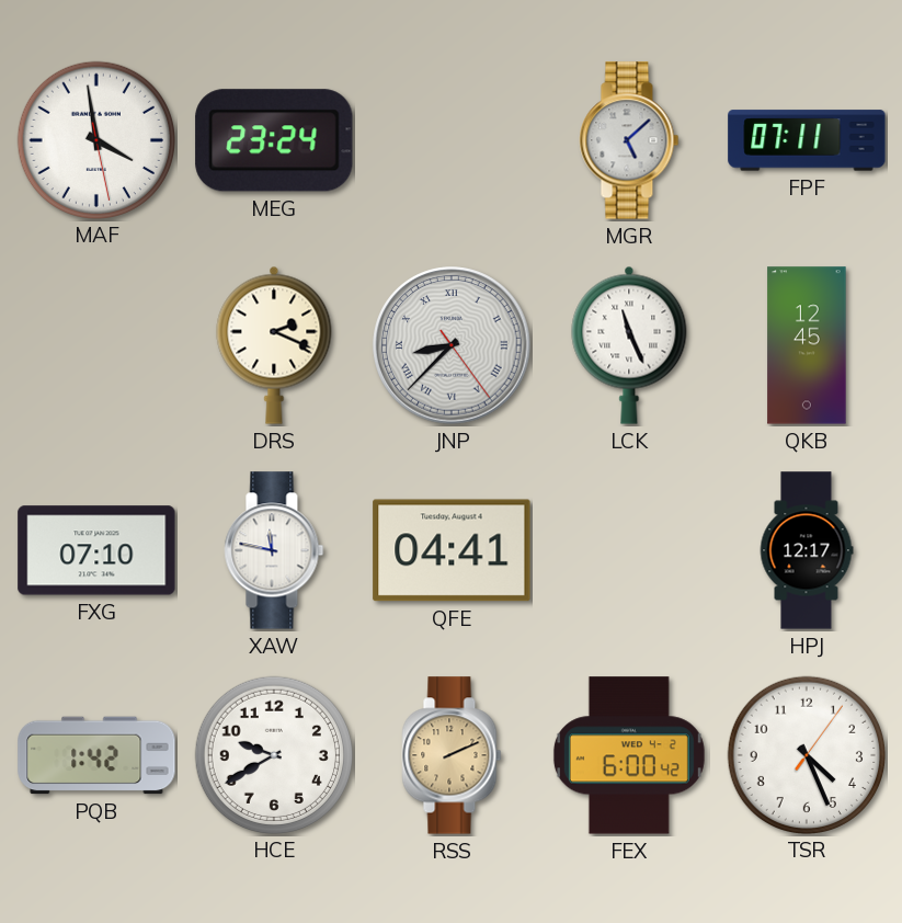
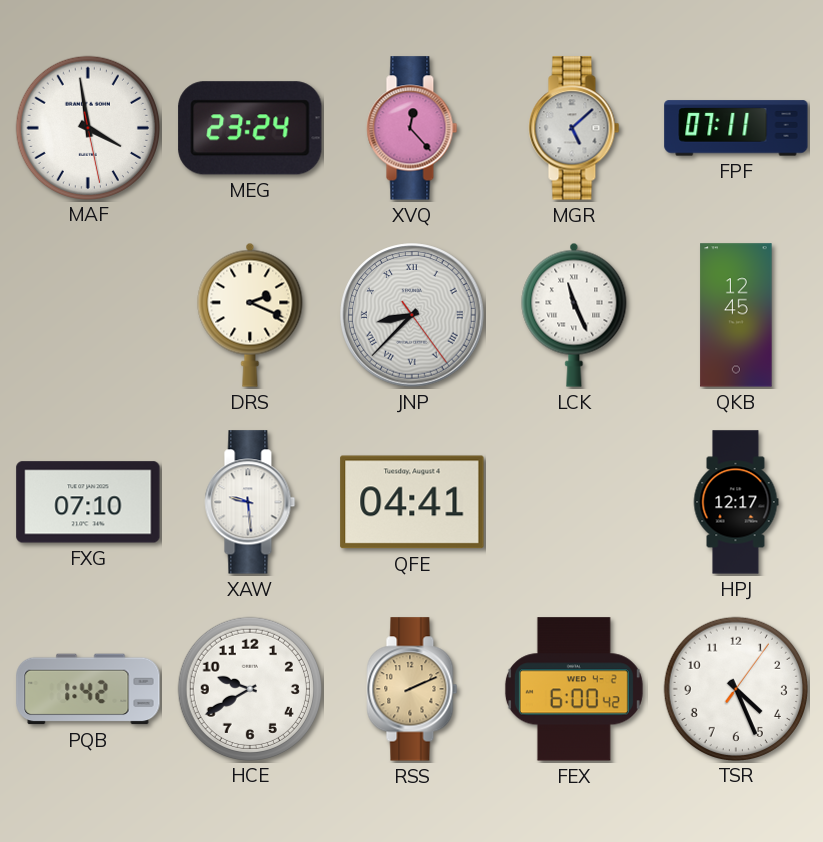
XVQ: none -> 12:23
XAW: 11:47 -> 9:29
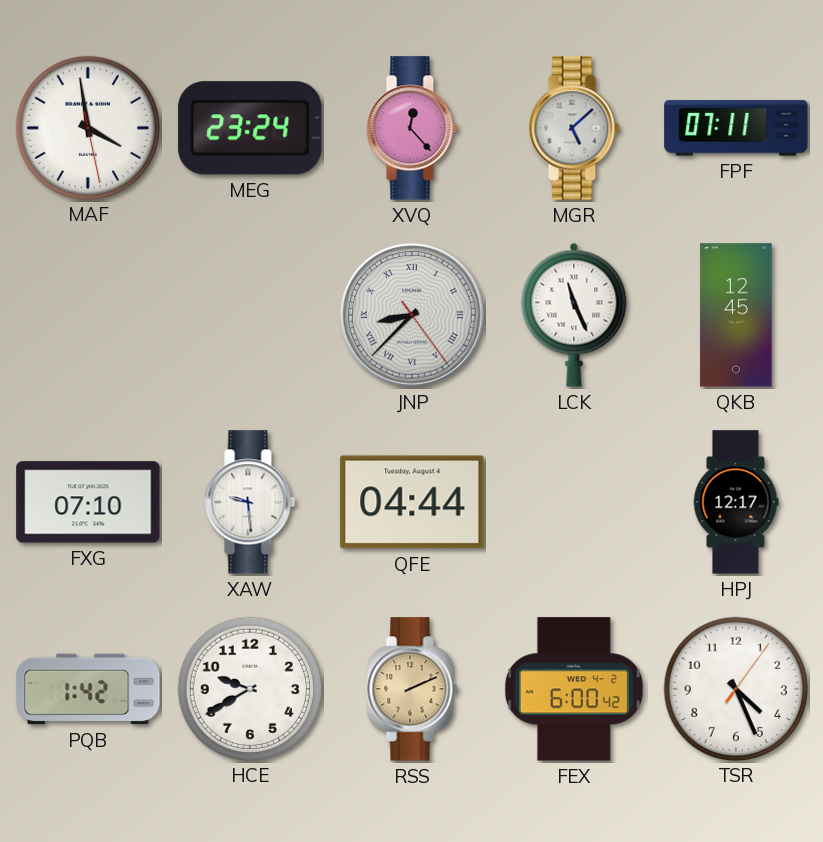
DRS: 2:19 -> none
QFE: 04:41 -> 04:44
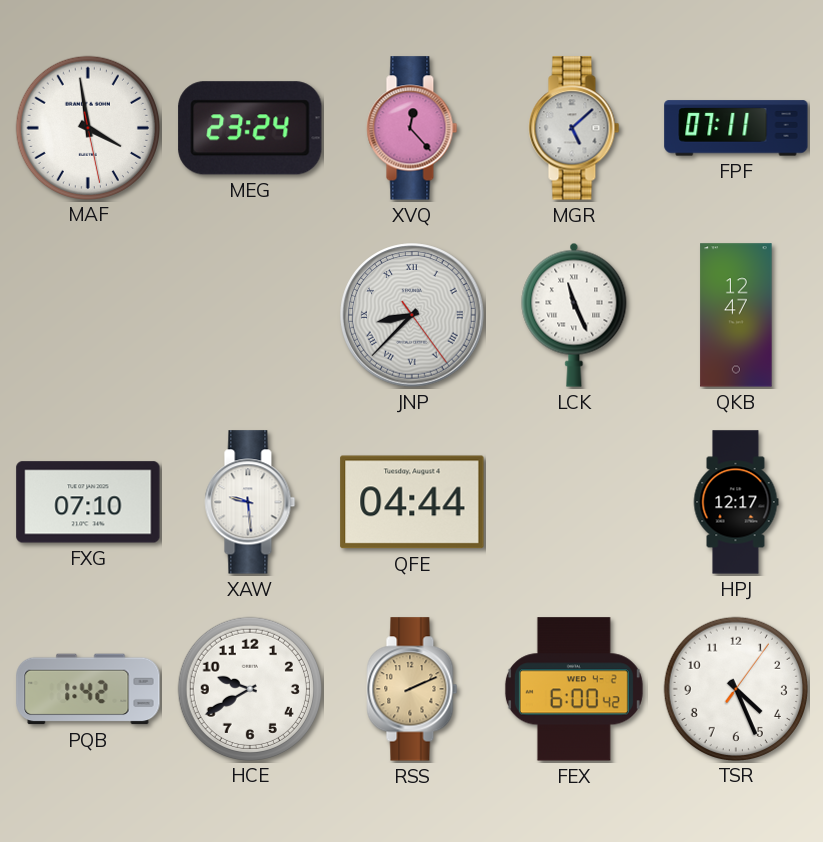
QKB: 12:45 -> 12:47
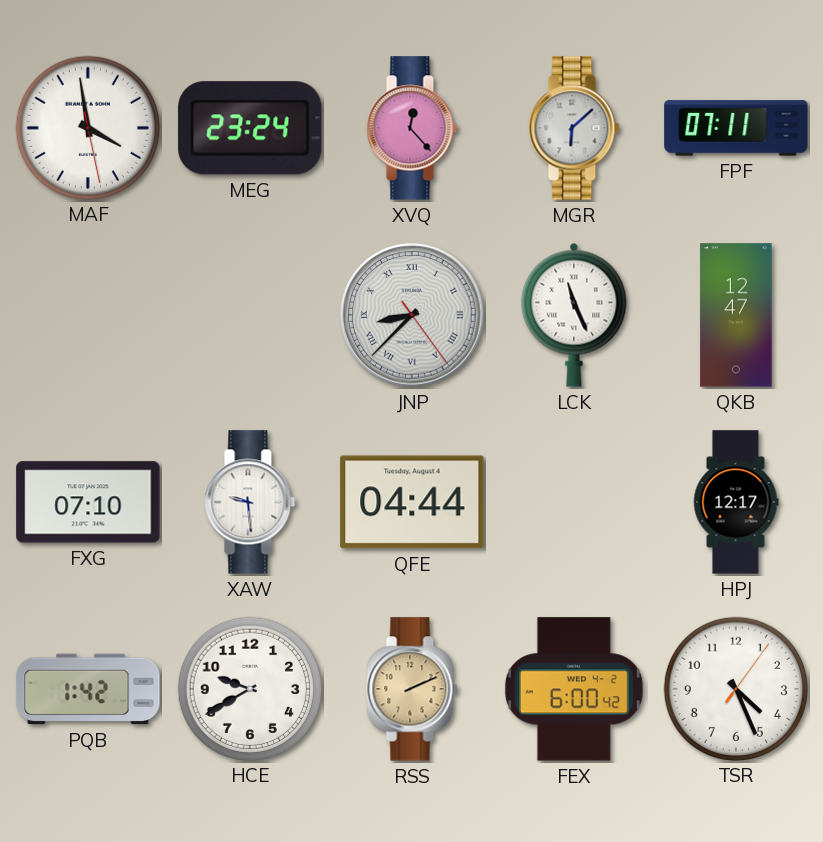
MGR: 5:08 -> 6:08
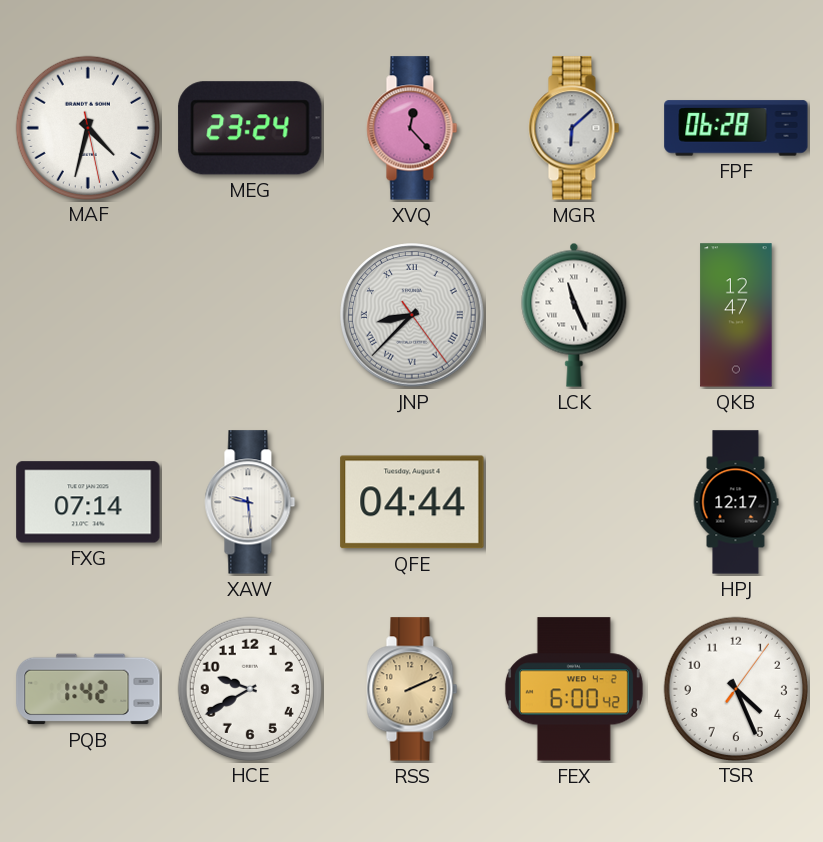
MAF: 3:58 -> 4:32
FPF: 07:11 -> 06:28
FXG: 07:10 -> 07:14
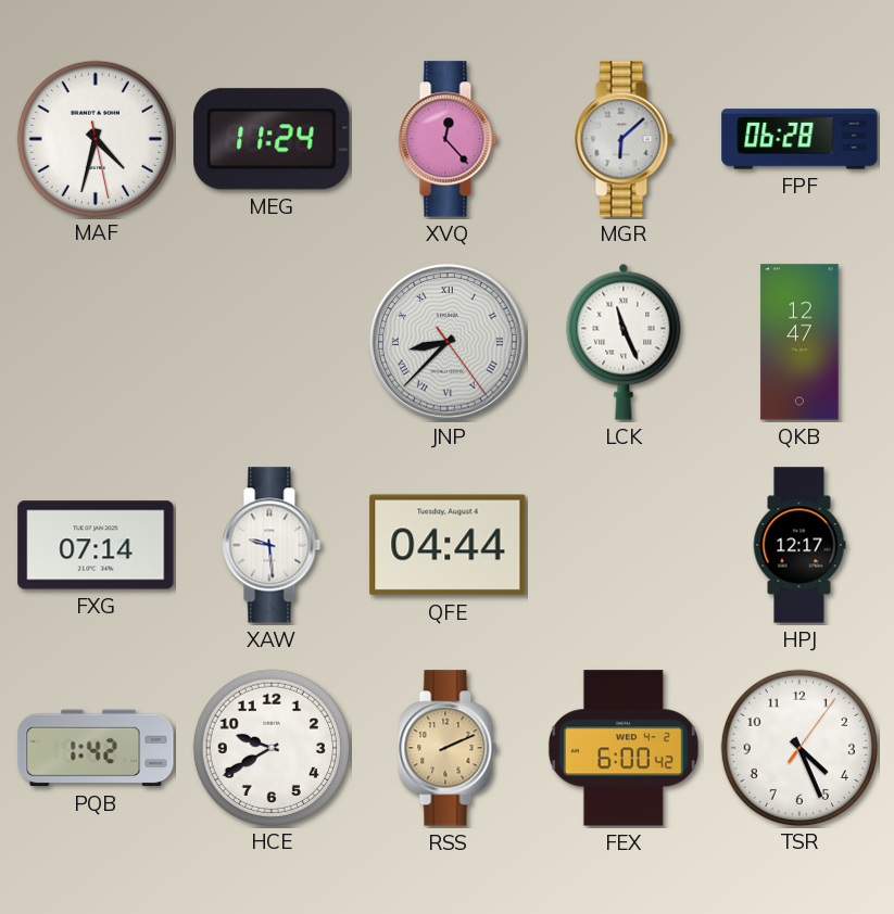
MEG: 23:24 -> 11:24
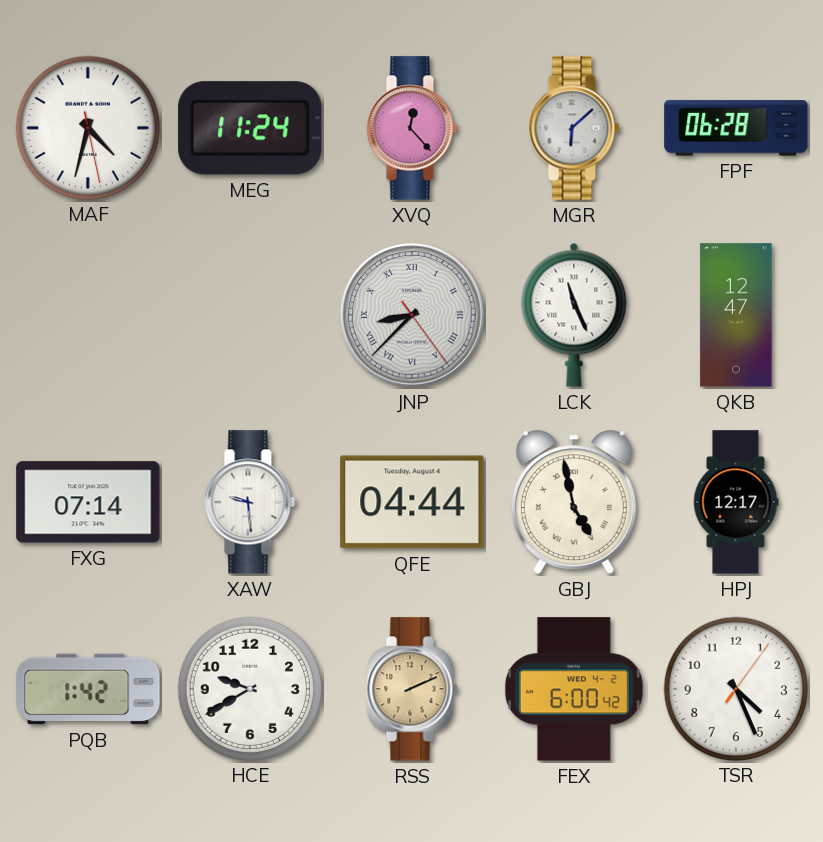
GBJ: none -> 4:58
